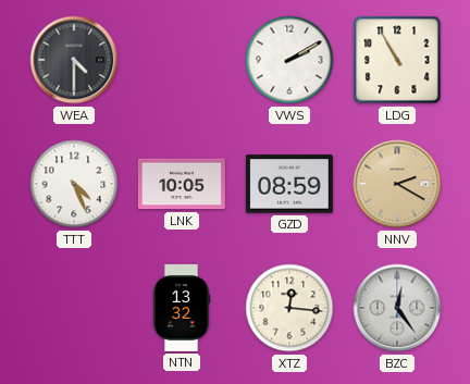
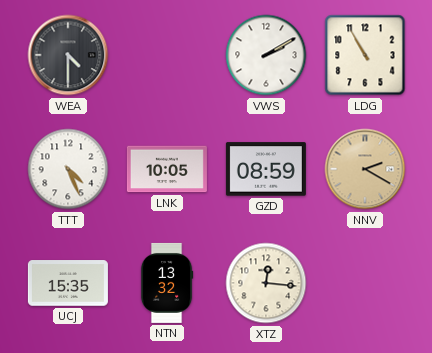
UCJ: none -> 15:35
BZC: 12:24 -> none
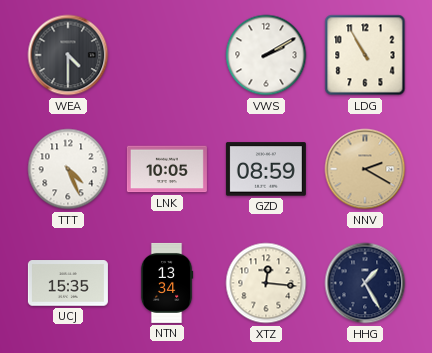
NTN: 13:32 -> 13:34
HHG: none -> 1:25
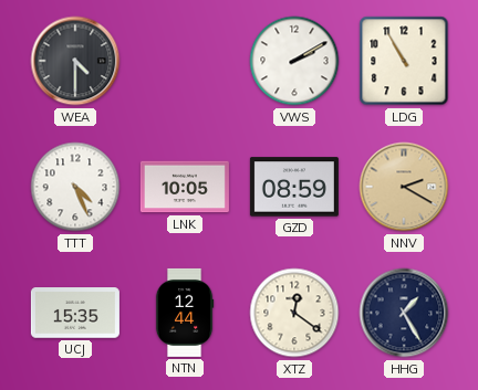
NTN: 13:34 -> 12:44
XTZ: 12:16 -> 12:21
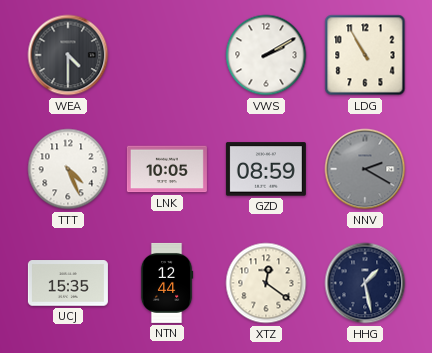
NNV dial: champagne -> grey
HHG: 1:25 -> 1:28
